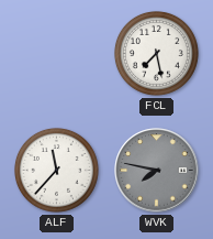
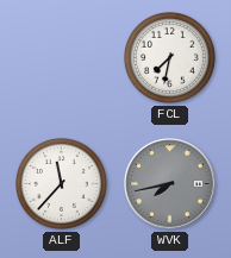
FCL: 7:28 -> 7:32
WVK: 7:47 -> 7:43
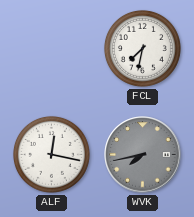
ALF: 11:37 -> 12:17
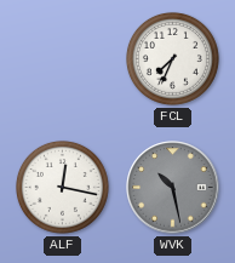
FCL: 7:32 -> 7:34
WVK: 7:43 -> 10:28
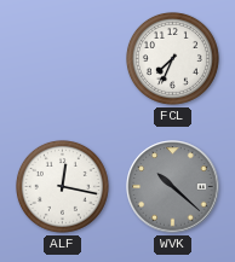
WVK: 10:28 -> 10:22
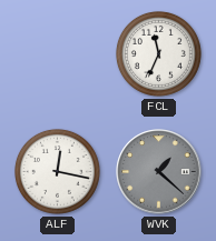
FCL: 7:34 -> 11:34
WVK: 10:22 -> 1:22
